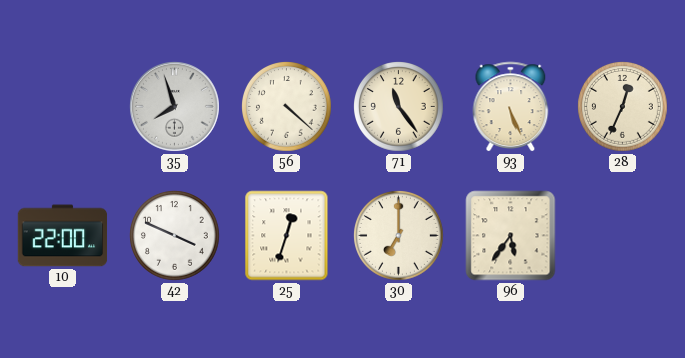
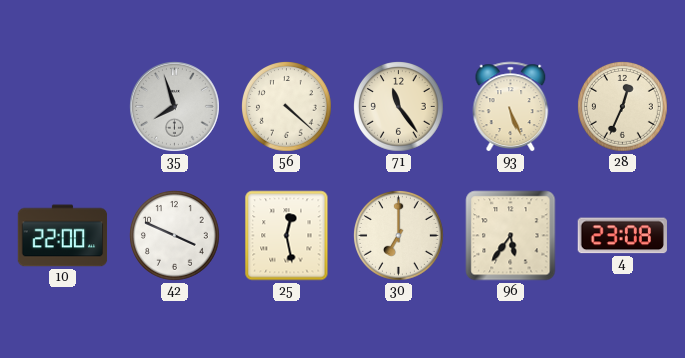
25: 12:33 -> 12:28
4: none -> 23:08
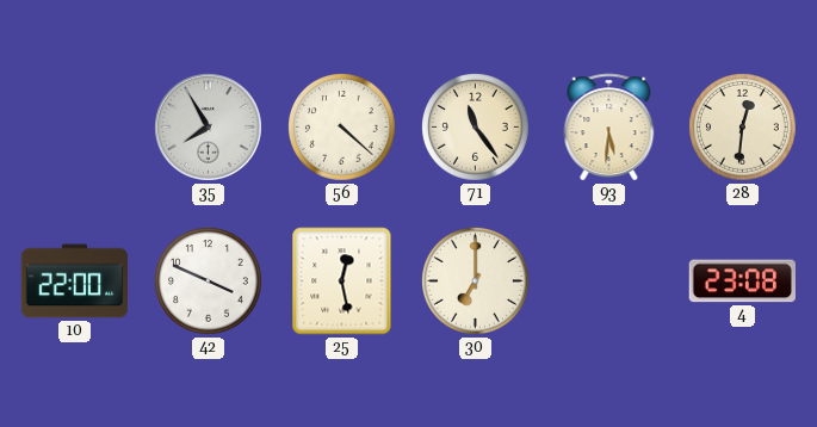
35: 7:57 -> 7:55
93: 5:26 -> 5:31
28: 12:34 -> 12:31
96: 5:36 -> none
